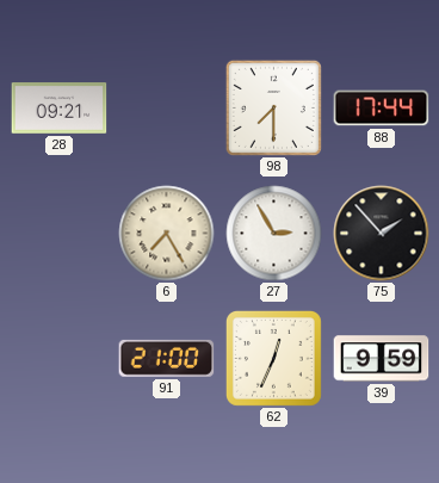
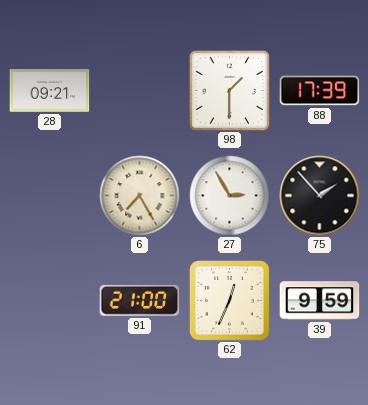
98: 7:30 -> 1:30
88: 17:44 -> 17:39
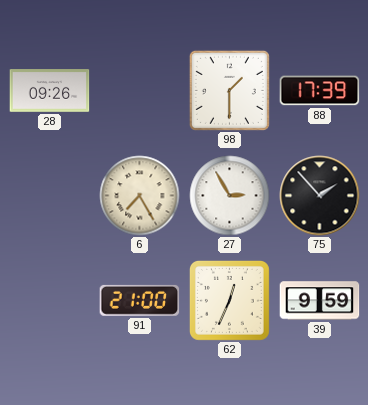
28: 09:21 -> 09:26
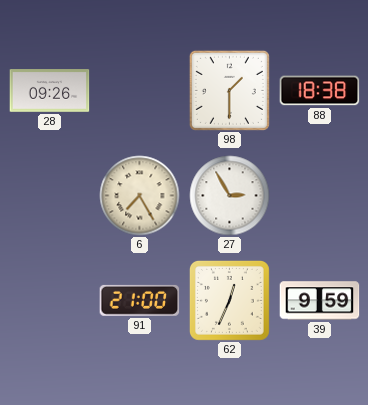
88: 17:39 -> 18:38
75: 1:53 -> none
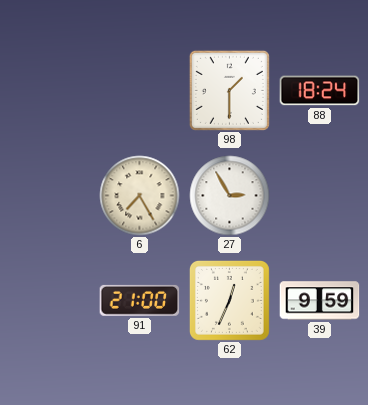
28: 09:26 -> none
88: 18:38 -> 18:24
